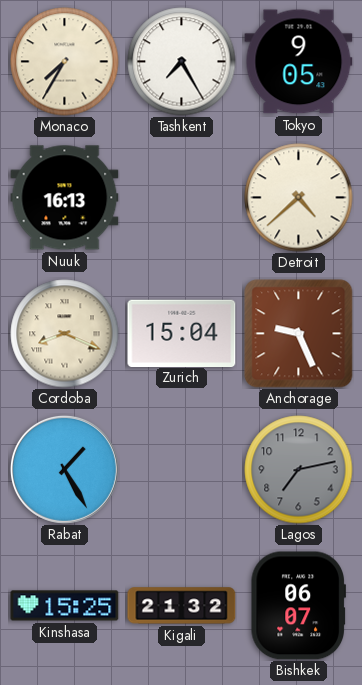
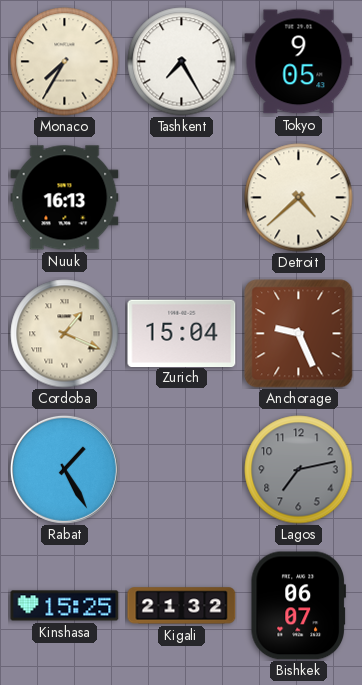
Cordoba: 8:19 -> 1:19
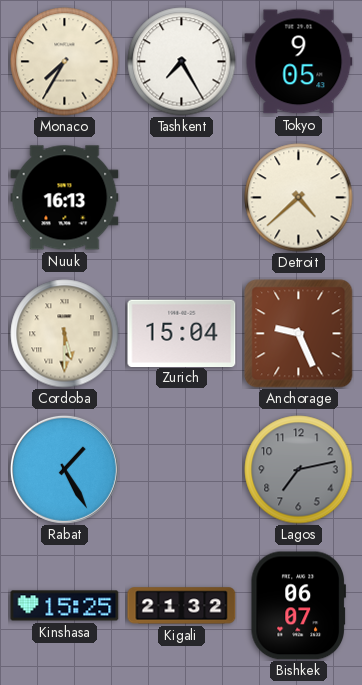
Cordoba: 1:19 -> 5:30
